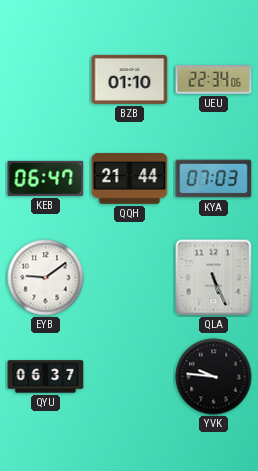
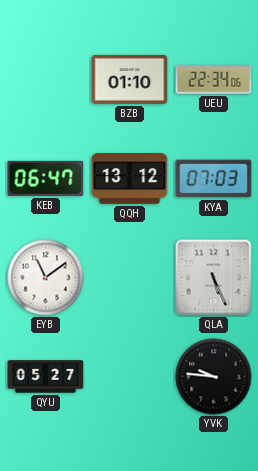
QQH: 21:44 -> 13:12
EYB: 9:09 -> 11:09
QYU: 06:37 -> 05:27
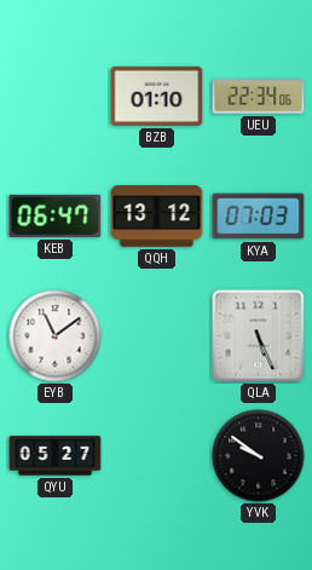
YVK: 9:46 -> 9:51
